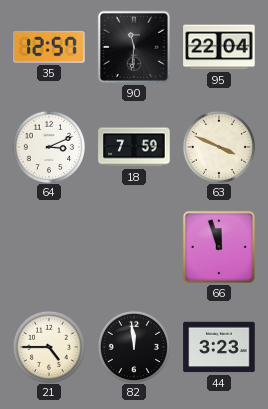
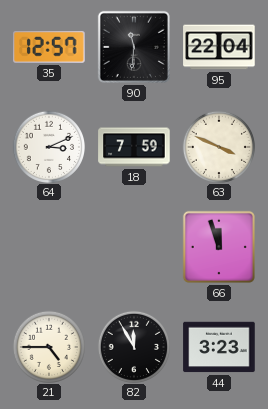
82: 11:59 -> 11:55
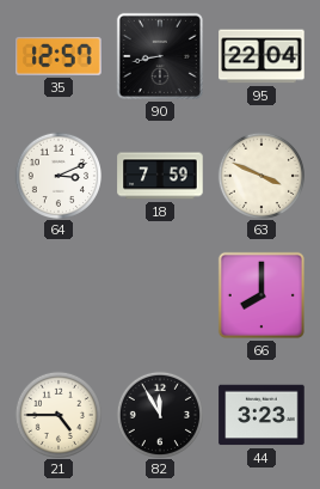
90: 11:31 -> 8:43
66: 11:57 -> 8:00
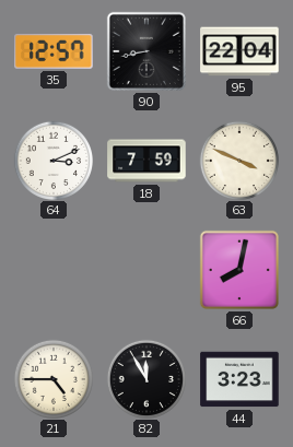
66: 8:00 -> 8:02
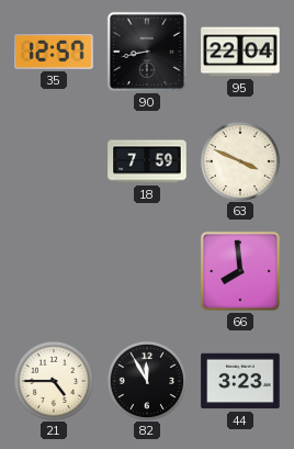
64: 3:11 -> none
66: 8:02 -> 7:59
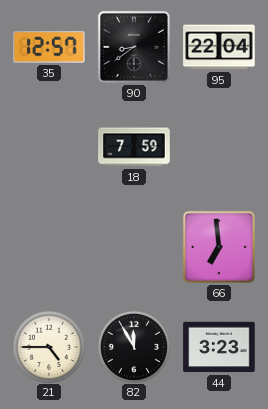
90: 8:43 -> 8:39
63: 3:49 -> none
66: 7:59 -> 6:59
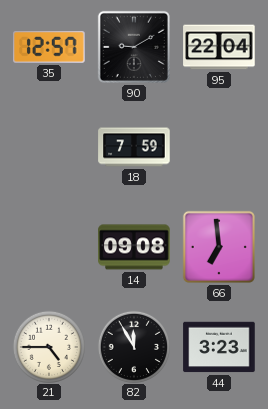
90: 8:39 -> 9:10
14: none -> 09:08
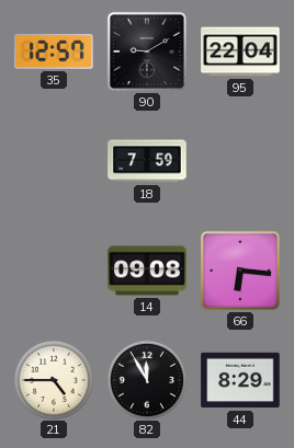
66: 6:59 -> 6:16
44: 3:23 -> 8:29
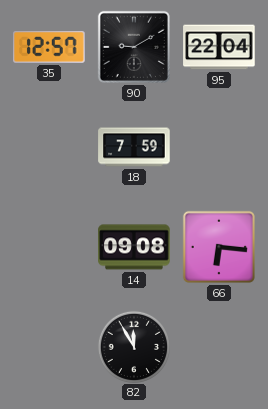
21: 4:45 -> none
44: 8:29 -> none
